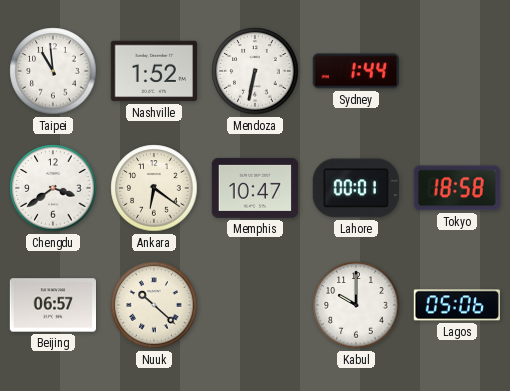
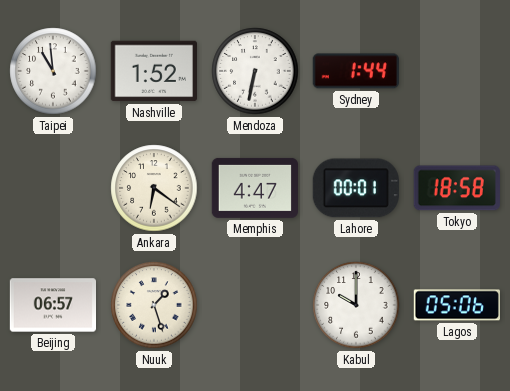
Chengdu: 3:39 -> none
Memphis: 10:47 -> 4:47
Nuuk: 10:22 -> 1:27
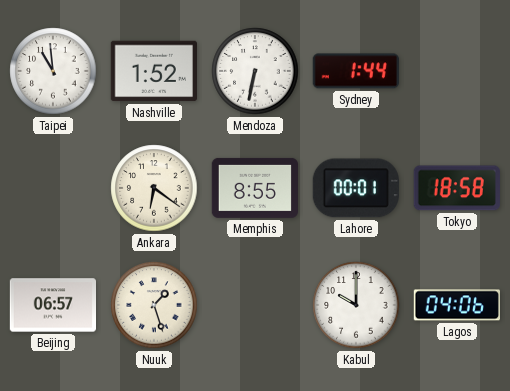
Memphis: 4:47 -> 8:55
Lagos: 05:06 -> 04:06
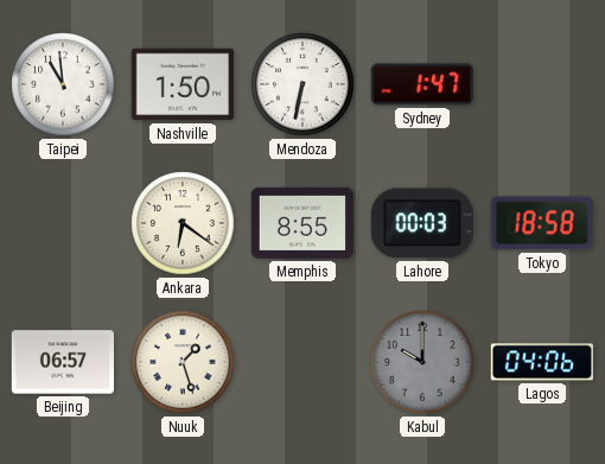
Nashville: 1:52 -> 1:50
Sydney: 1:44 -> 1:47
Lahore: 00:01 -> 00:03
Kabul dial: white -> grey
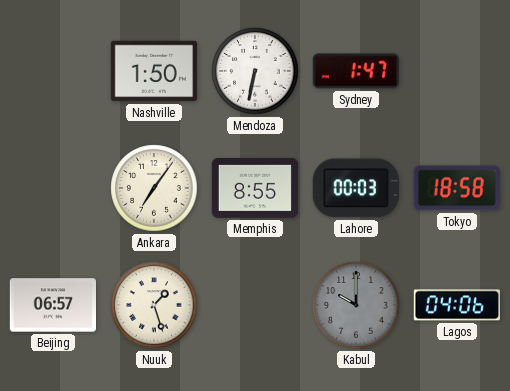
Taipei: 10:59 -> none
Ankara: 6:21 -> 7:06
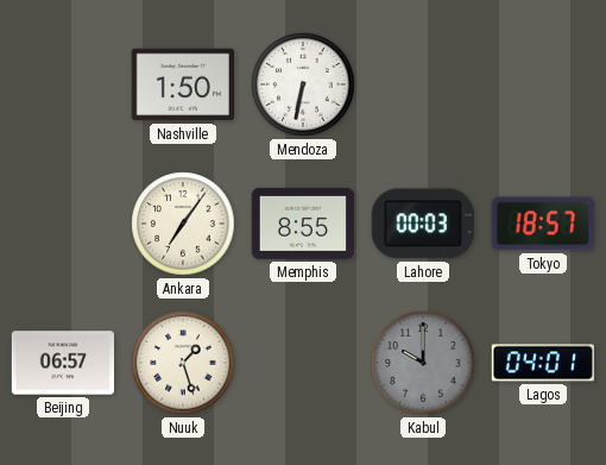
Sydney: 1:47 -> none
Tokyo: 18:58 -> 18:57
Lagos: 04:06 -> 04:01
